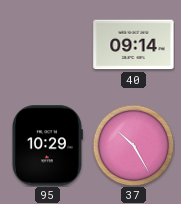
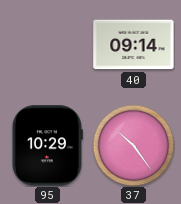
37: 10:25 -> 10:24
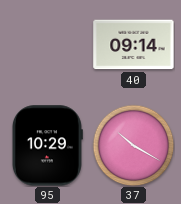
37: 10:24 -> 10:20
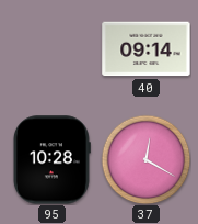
95: 10:29 -> 10:28
37: 10:20 -> 12:20
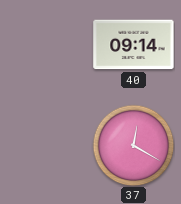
95: 10:28 -> none
